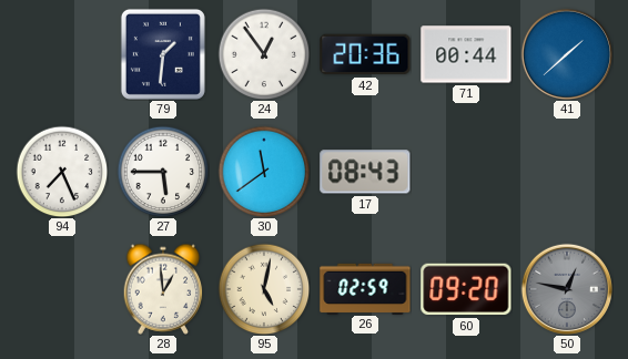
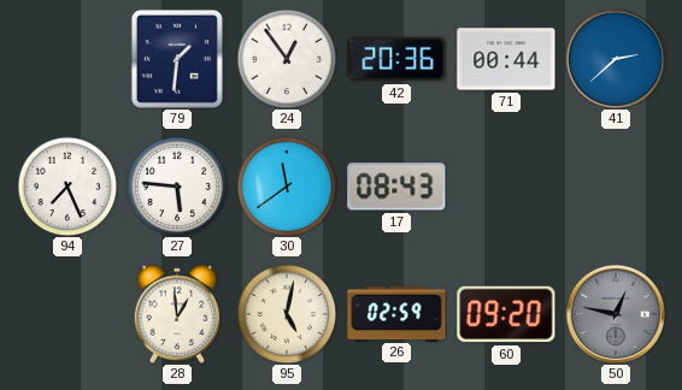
41: 1:38 -> 2:38
27: 5:45 -> 5:46
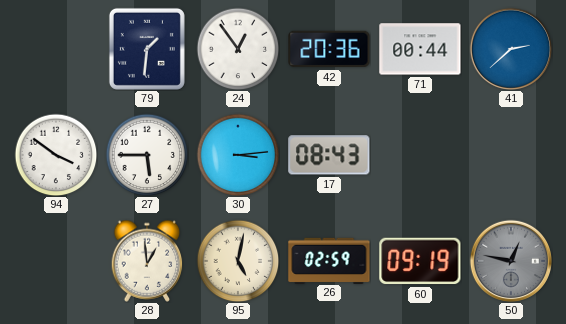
94: 7:26 -> 3:51
27: 5:46 -> 5:45
30: 11:39 -> 3:14
60: 09:20 -> 09:19
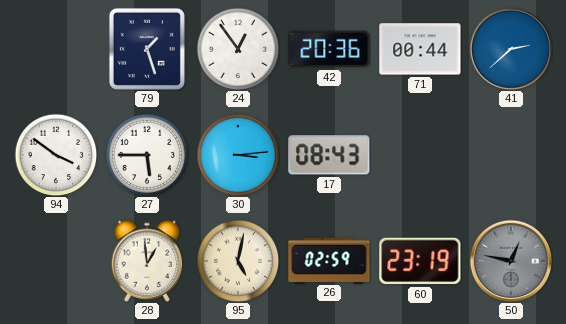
79: 1:31 -> 1:27
60: 09:19 -> 23:19
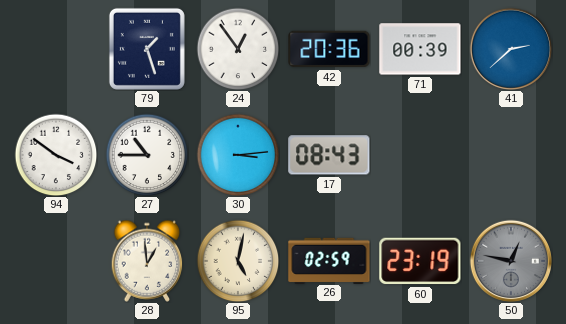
71: 00:44 -> 00:39
27: 5:45 -> 10:45
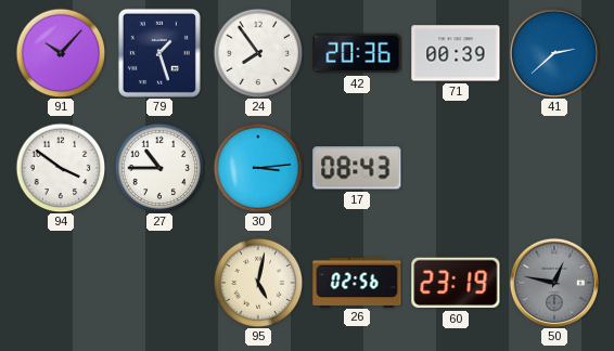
91: none -> 10:07
24: 12:54 -> 7:54
28: 12:59 -> none
26: 02:59 -> 02:56
